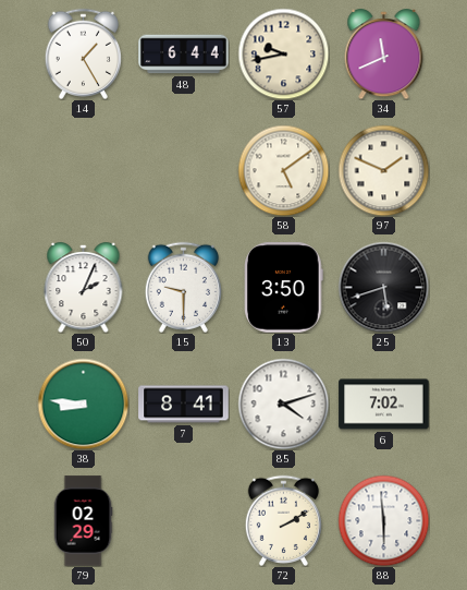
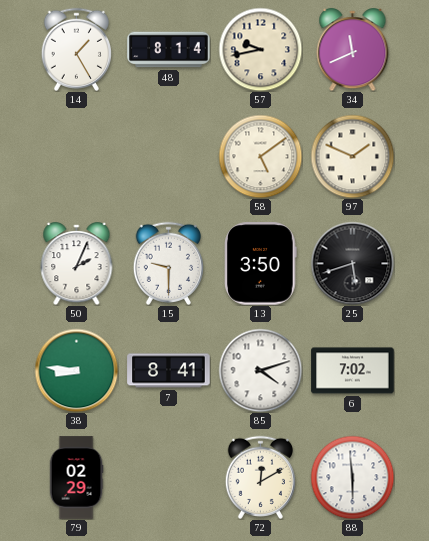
48: 6:44 -> 8:14
72: 2:10 -> 12:10
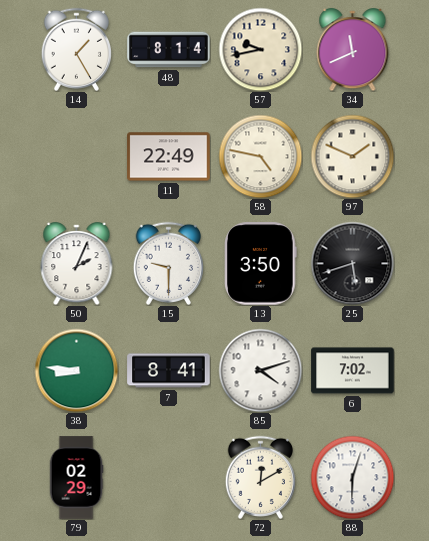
11: none -> 22:49
58: 5:09 -> 4:47
88: 5:59 -> 6:03
